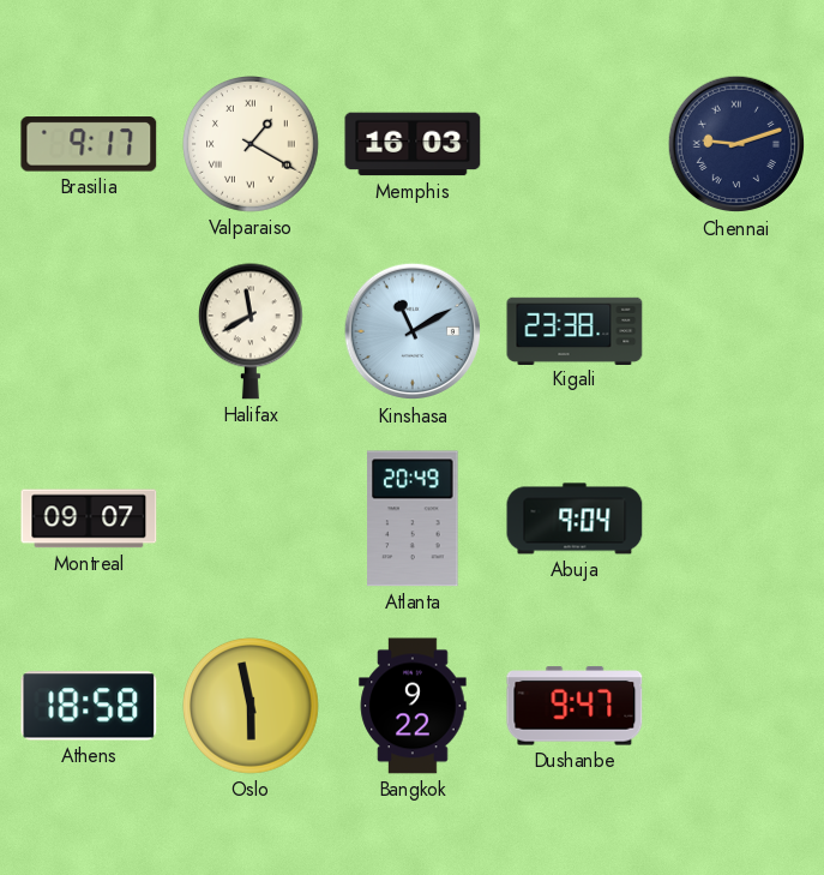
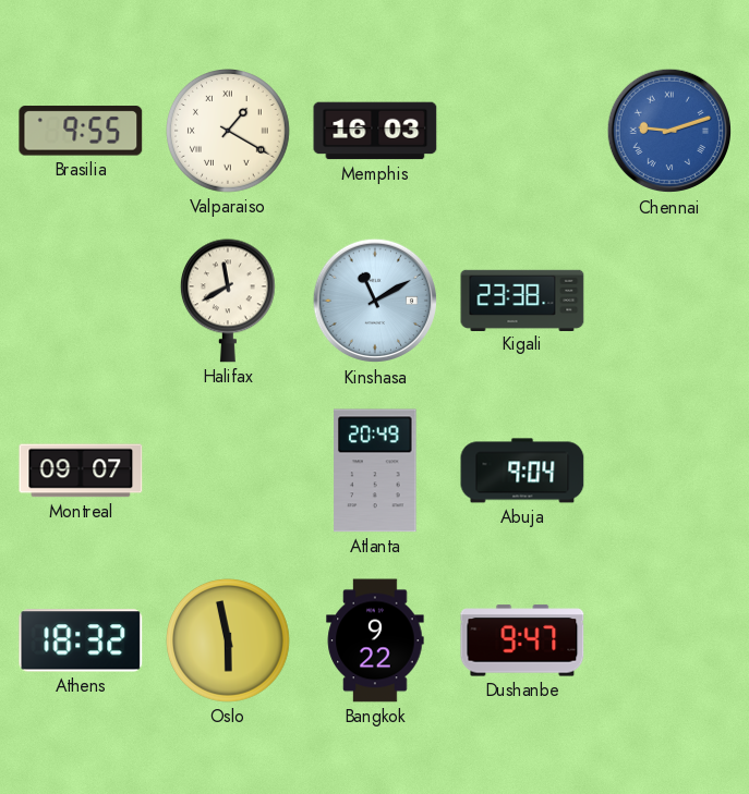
Brasilia: 9:17 -> 9:55
Chennai dial: navy -> blue
Athens: 18:58 -> 18:32
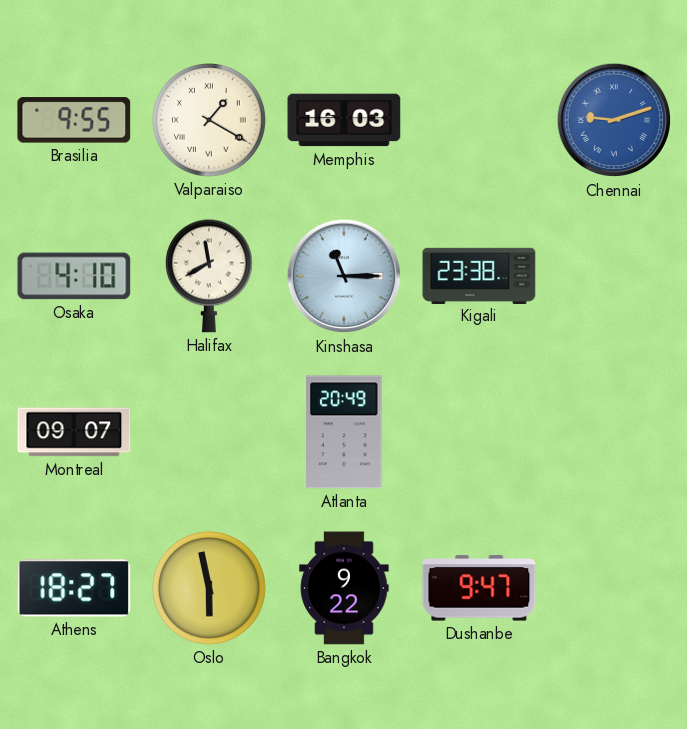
Osaka: none -> 4:10
Kinshasa: 11:10 -> 11:15
Abuja: 9:04 -> none
Athens: 18:32 -> 18:27
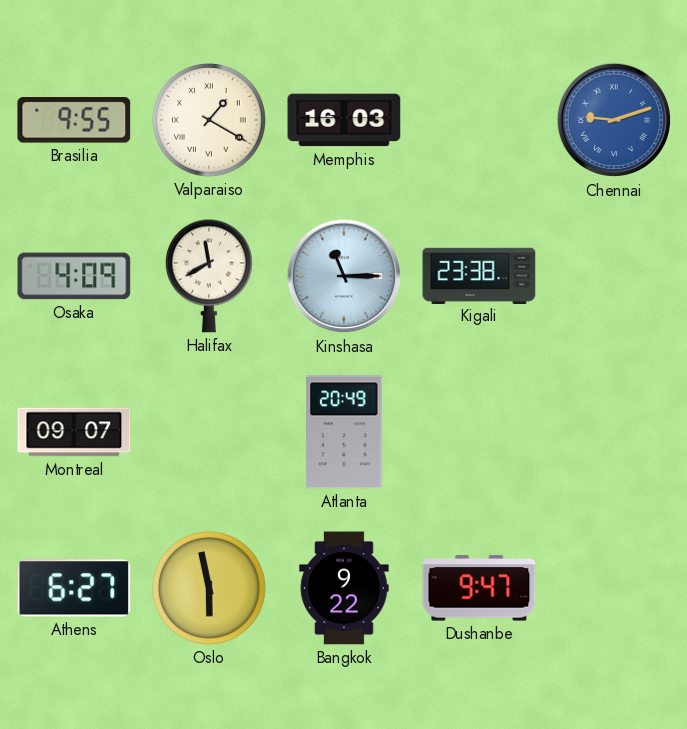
Osaka: 4:10 -> 4:09
Athens: 18:27 -> 6:27
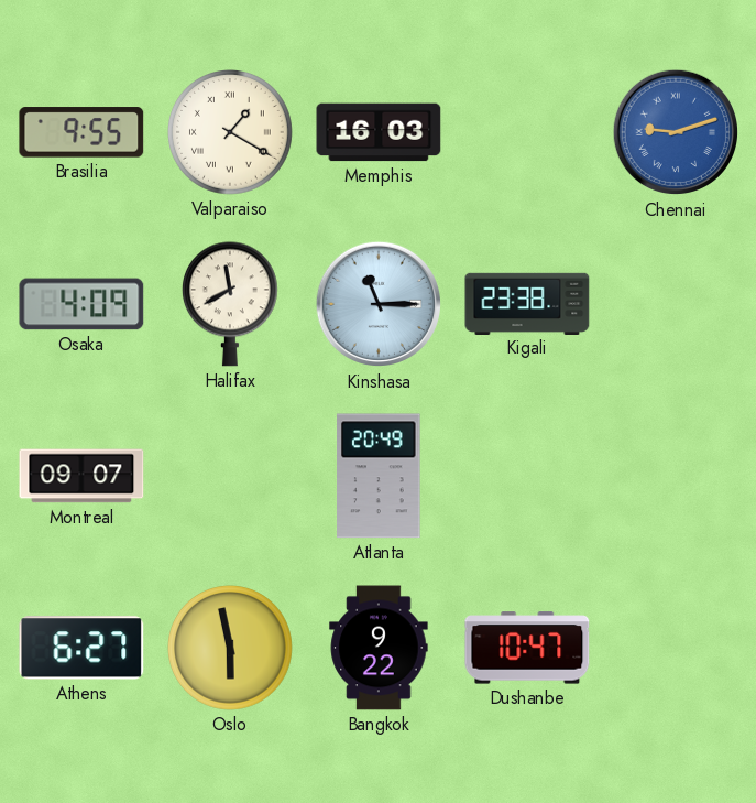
Dushanbe: 9:47 -> 10:47
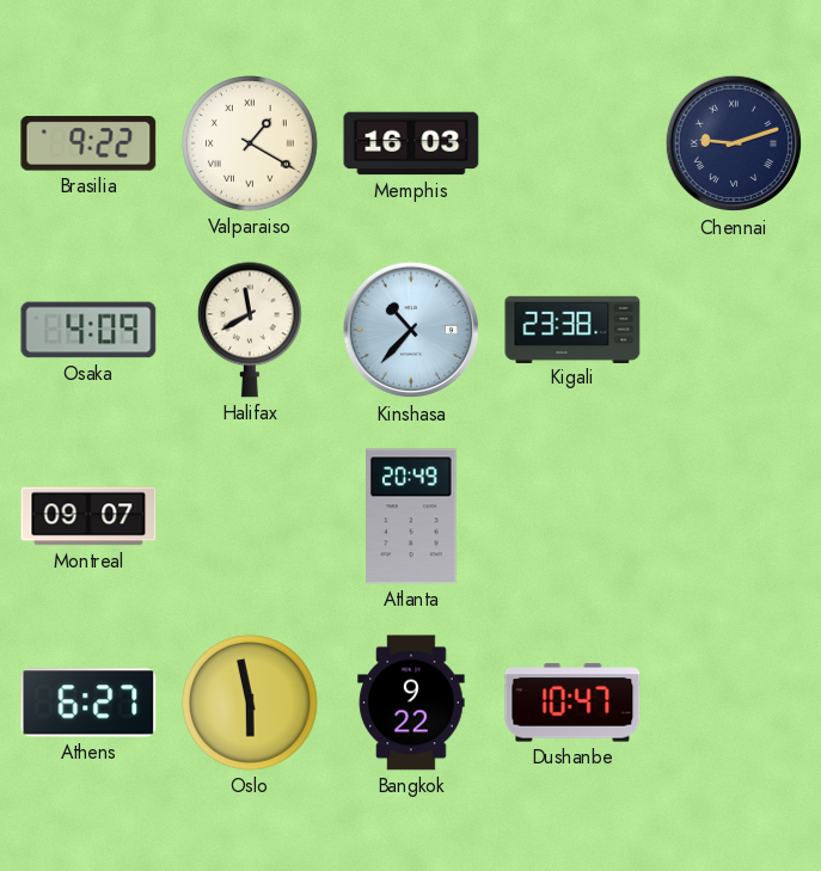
Brasilia: 9:55 -> 9:22
Chennai dial: blue -> navy
Kinshasa: 11:15 -> 10:37
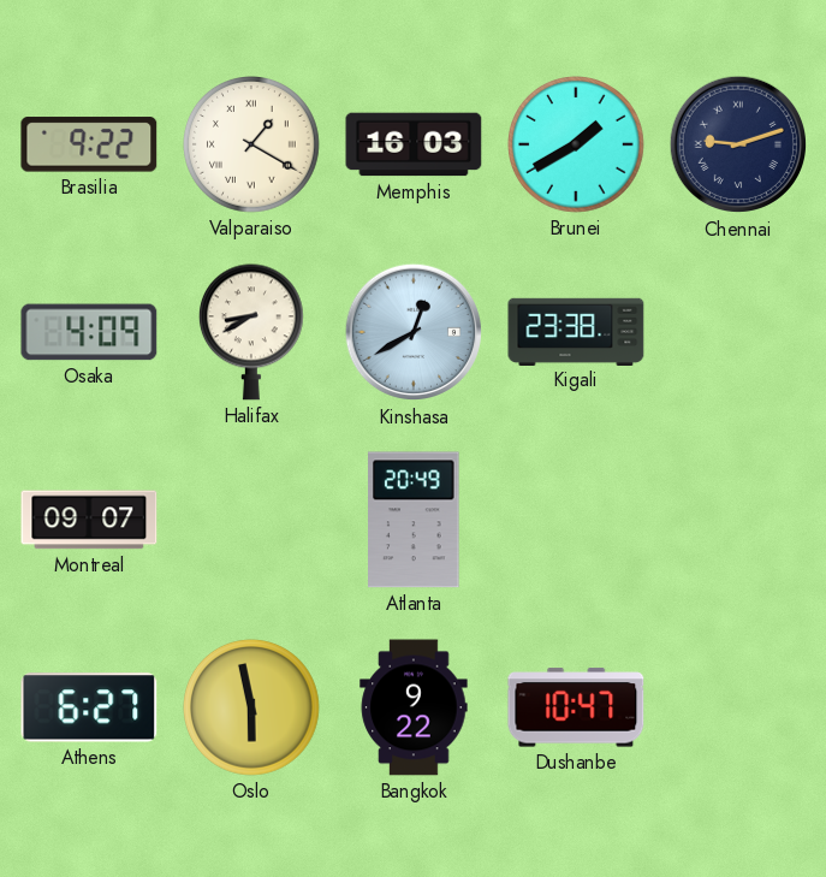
Brunei: none -> 1:40
Halifax: 11:40 -> 8:40
Kinshasa: 10:37 -> 12:40
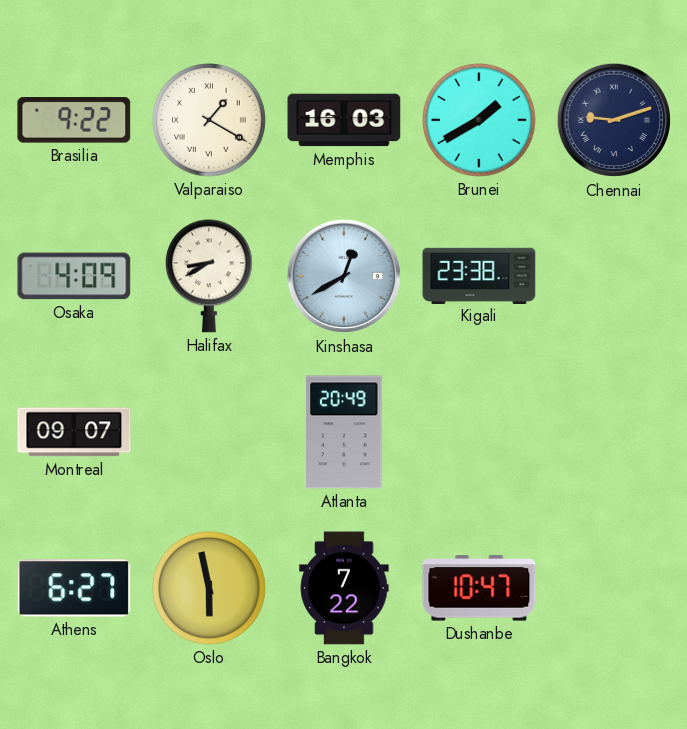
Bangkok: 9:22 -> 7:22
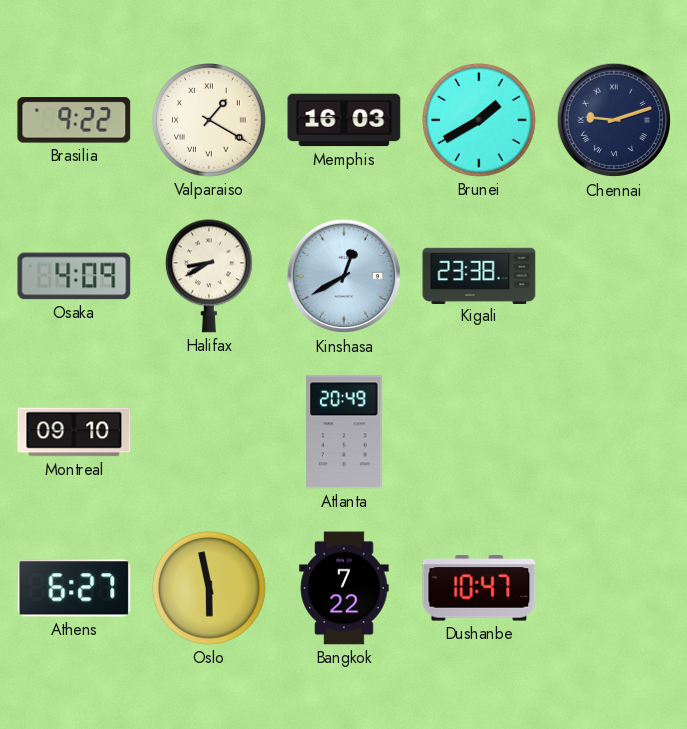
Montreal: 09:07 -> 09:10
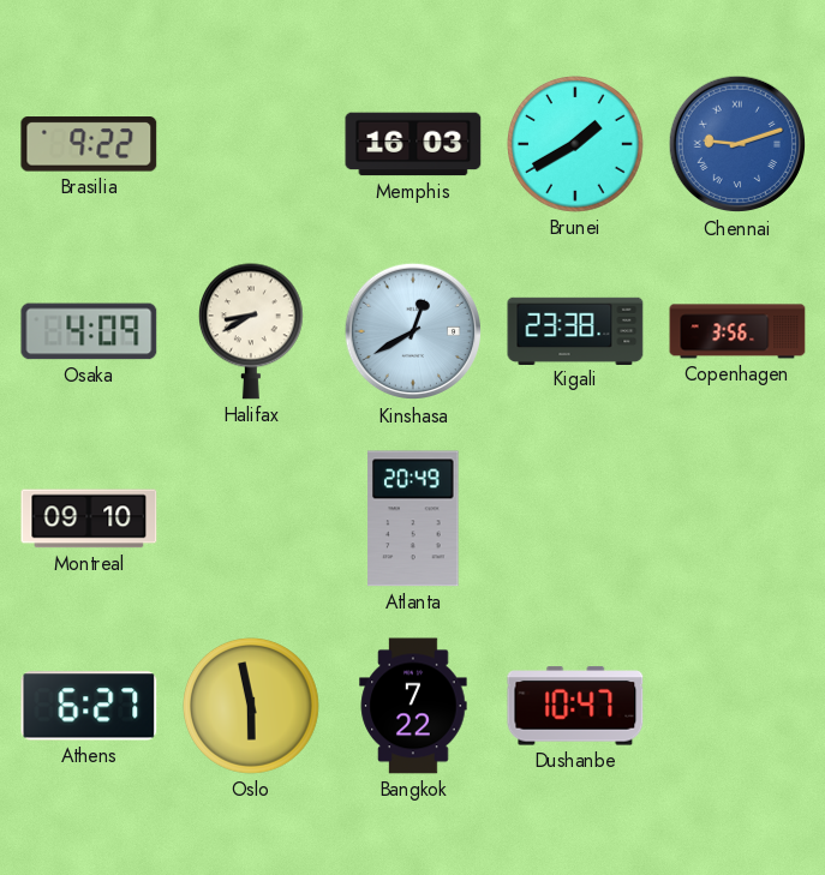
Valparaiso: 1:20 -> none
Chennai dial: navy -> blue
Copenhagen: none -> 3:56
